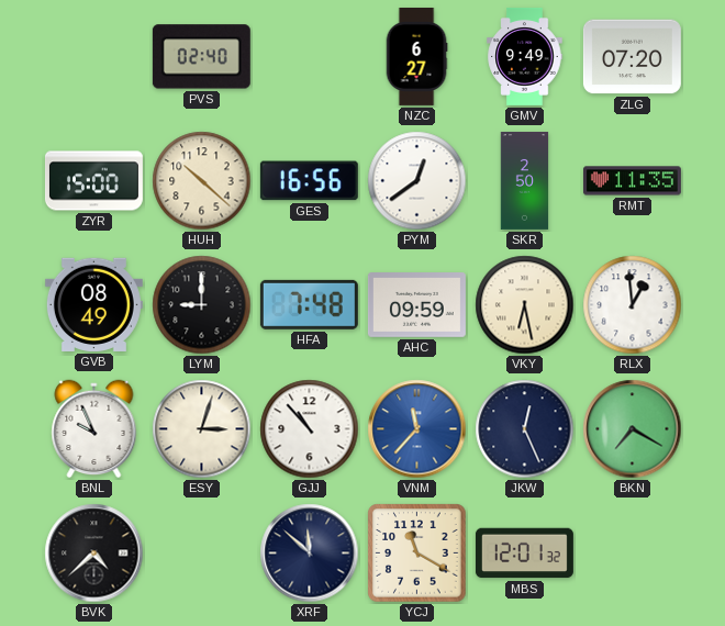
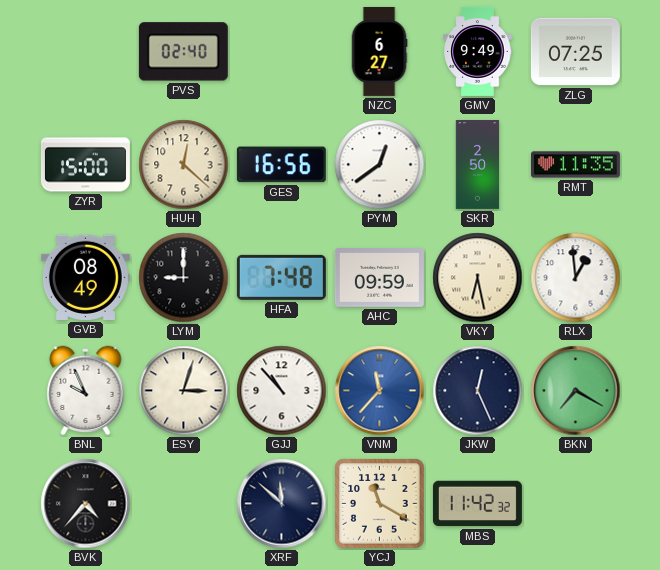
ZLG: 07:20 -> 07:25
HUH: 10:22 -> 12:22
BVK: 4:38 -> 4:37
MBS: 12:01 -> 11:42
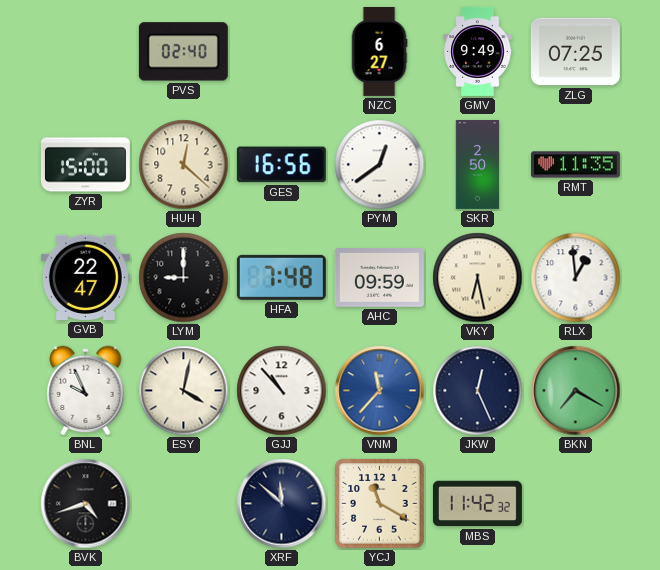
GVB: 08:49 -> 22:47
ESY: 3:03 -> 4:02
BVK: 4:37 -> 4:42
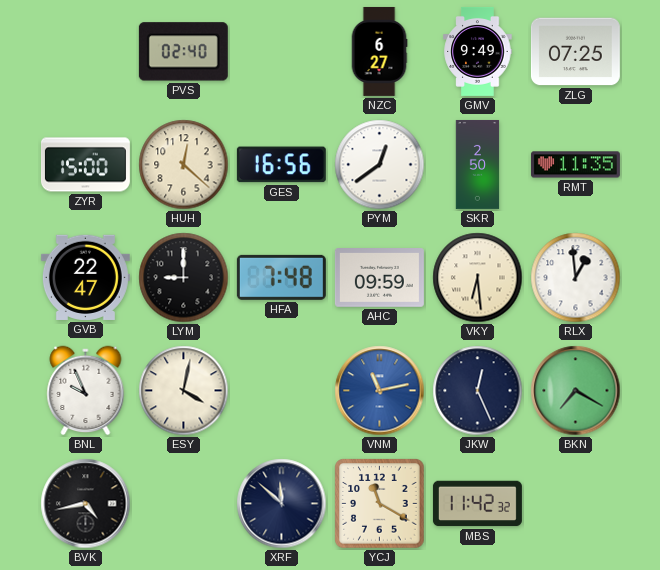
VKY: 6:28 -> 6:29
GJJ: 10:53 -> none
VNM: 11:37 -> 11:13
BVK: 4:42 -> 4:43
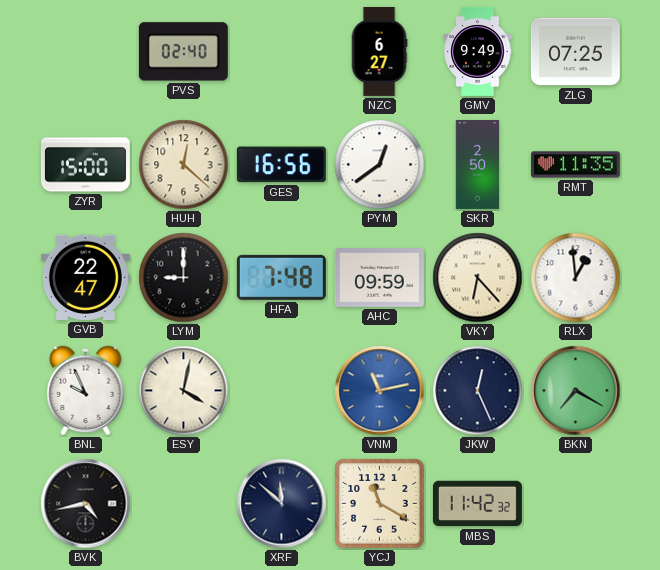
VKY: 6:29 -> 6:23
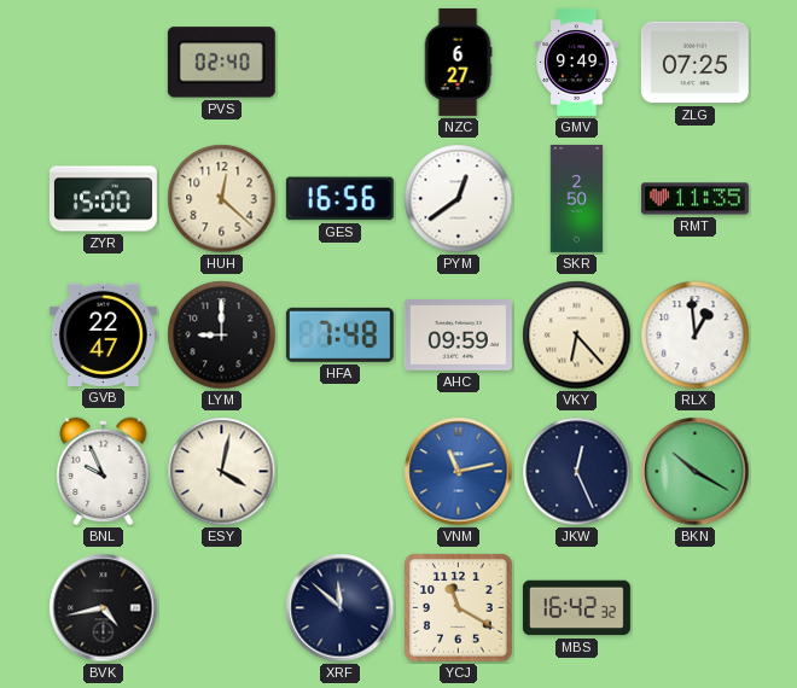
BKN: 7:20 -> 10:20
MBS: 11:42 -> 16:42
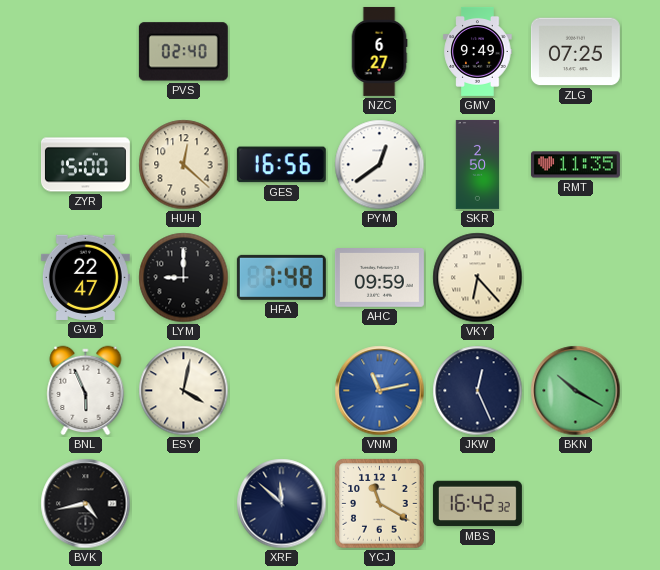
RLX: 12:59 -> none
BNL: 9:56 -> 5:56
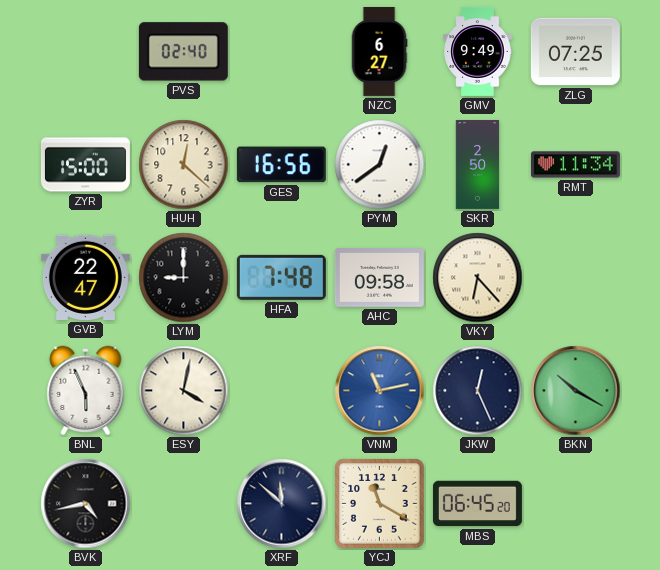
RMT: 11:35 -> 11:34
AHC: 09:59 -> 09:58
MBS: 16:42 -> 06:45
